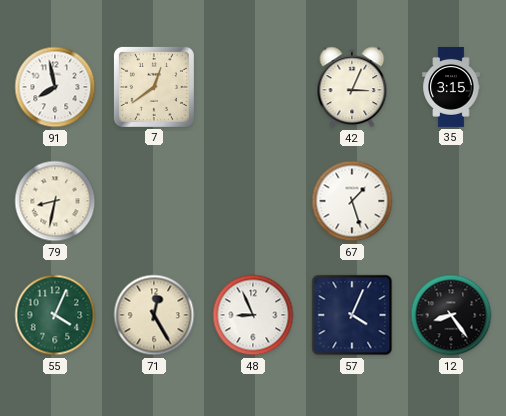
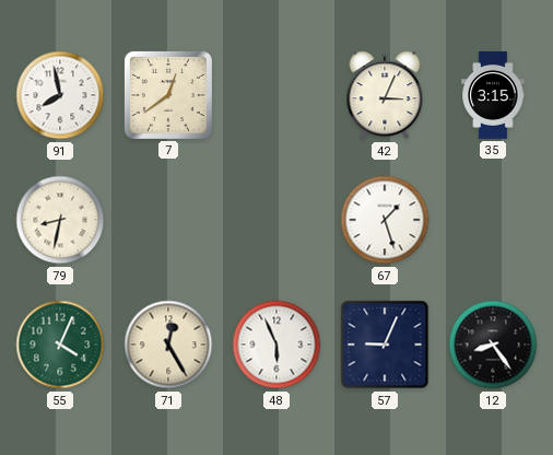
48: 8:56 -> 5:56
57: 4:04 -> 9:04
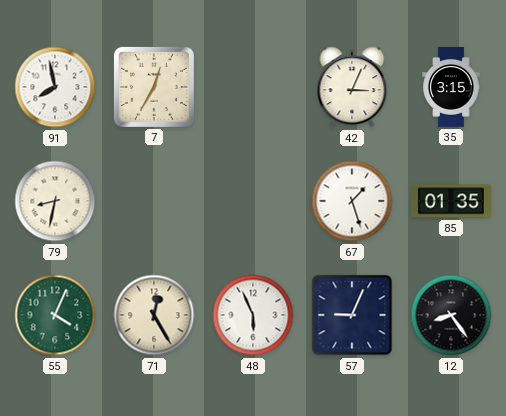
7: 12:39 -> 12:35
85: none -> 01:35
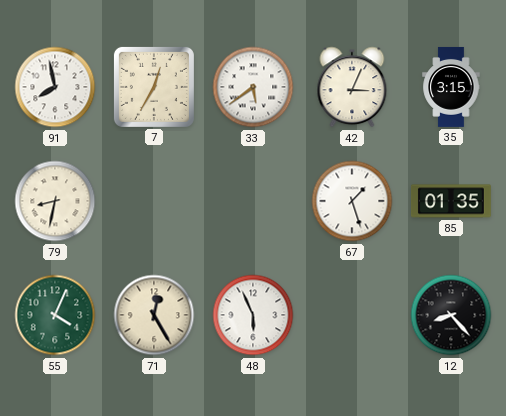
33: none -> 5:39
57: 9:04 -> none
12: 8:24 -> 8:23
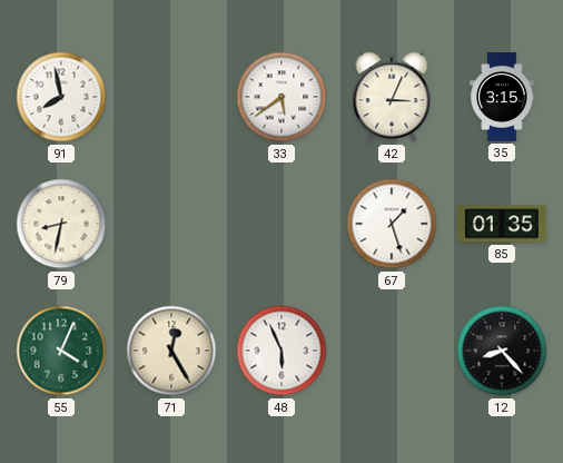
7: 12:35 -> none
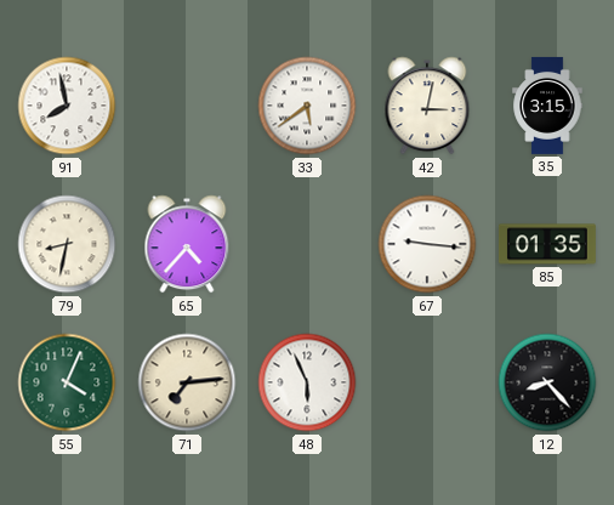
42: 3:04 -> 3:02
65: none -> 4:37
67: 1:27 -> 9:16
71: 12:25 -> 7:14
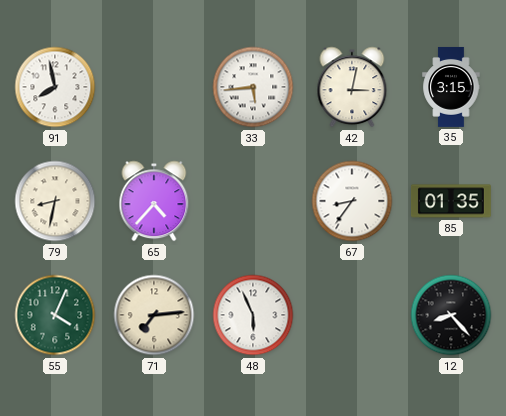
33: 5:39 -> 5:44
67: 9:16 -> 8:36
